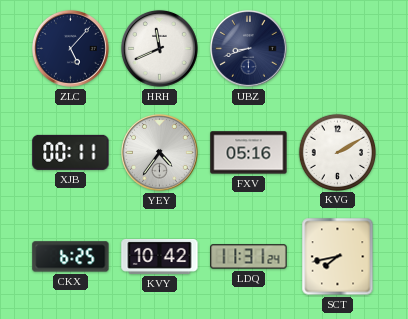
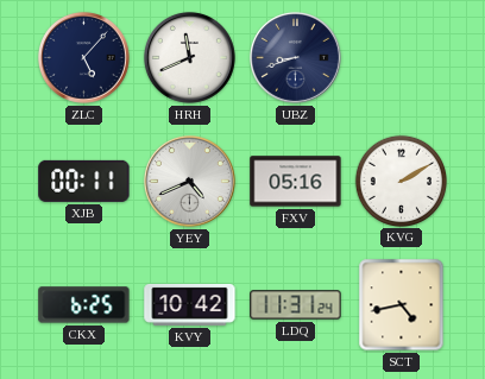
YEY: 4:36 -> 4:41
SCT: 7:43 -> 4:43
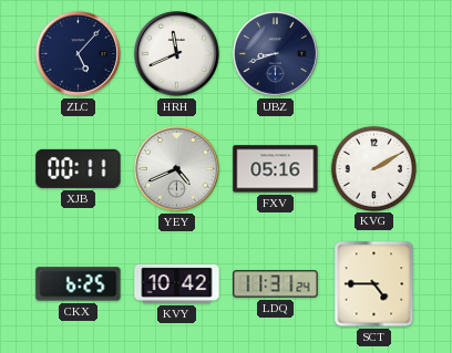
SCT: 4:43 -> 4:45
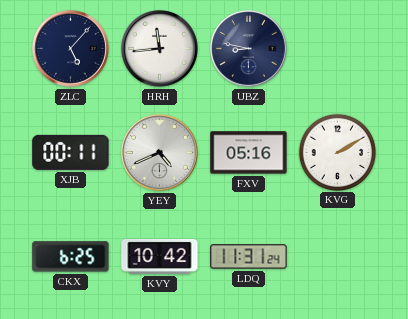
HRH: 11:41 -> 11:44
UBZ: 8:42 -> 8:47
SCT: 4:45 -> none
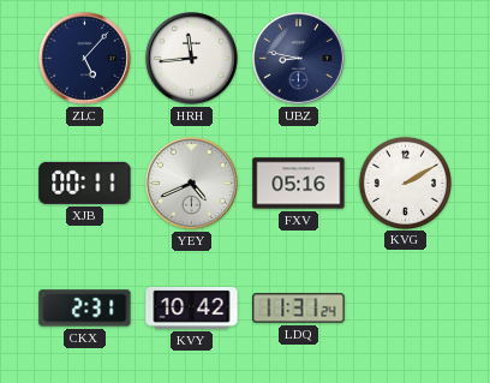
CKX: 6:25 -> 2:31
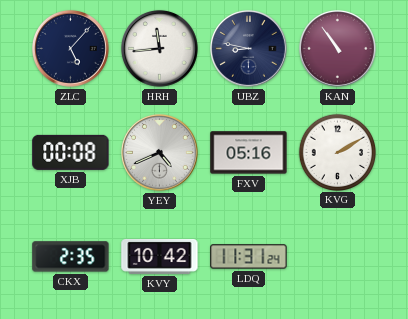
KAN: none -> 10:54
XJB: 00:11 -> 00:08
CKX: 2:31 -> 2:35
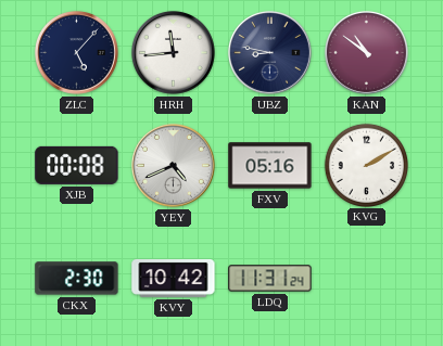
KAN: 10:54 -> 10:51
CKX: 2:35 -> 2:30
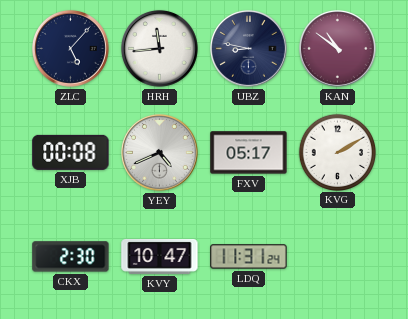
FXV: 05:16 -> 05:17
KVY: 10:42 -> 10:47
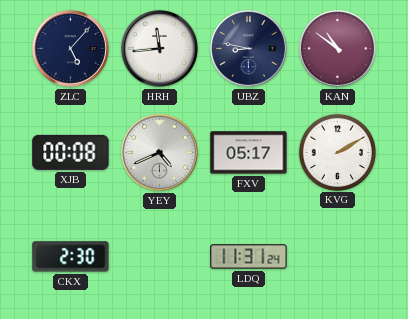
KVY: 10:47 -> none
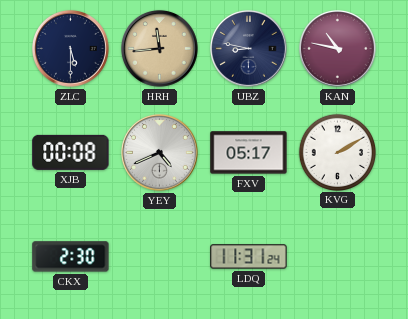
ZLC: 5:07 -> 5:30
HRH dial: white -> champagne
KAN: 10:51 -> 10:47
